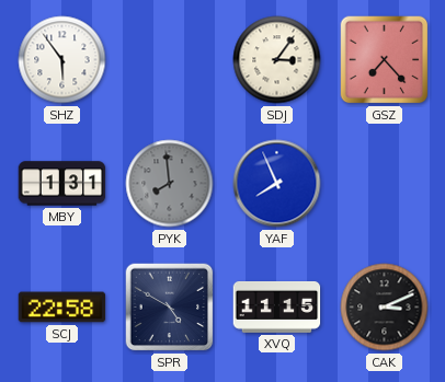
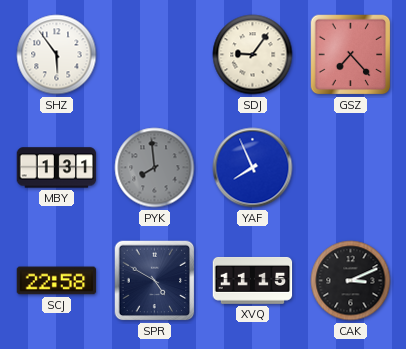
SDJ: 3:06 -> 9:06
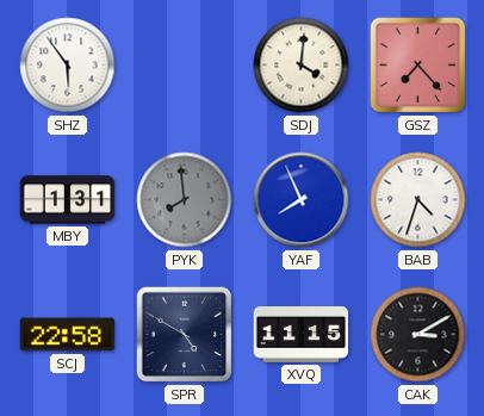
SDJ: 9:06 -> 4:01
BAB: none -> 4:33
CAK: 3:11 -> 3:10
